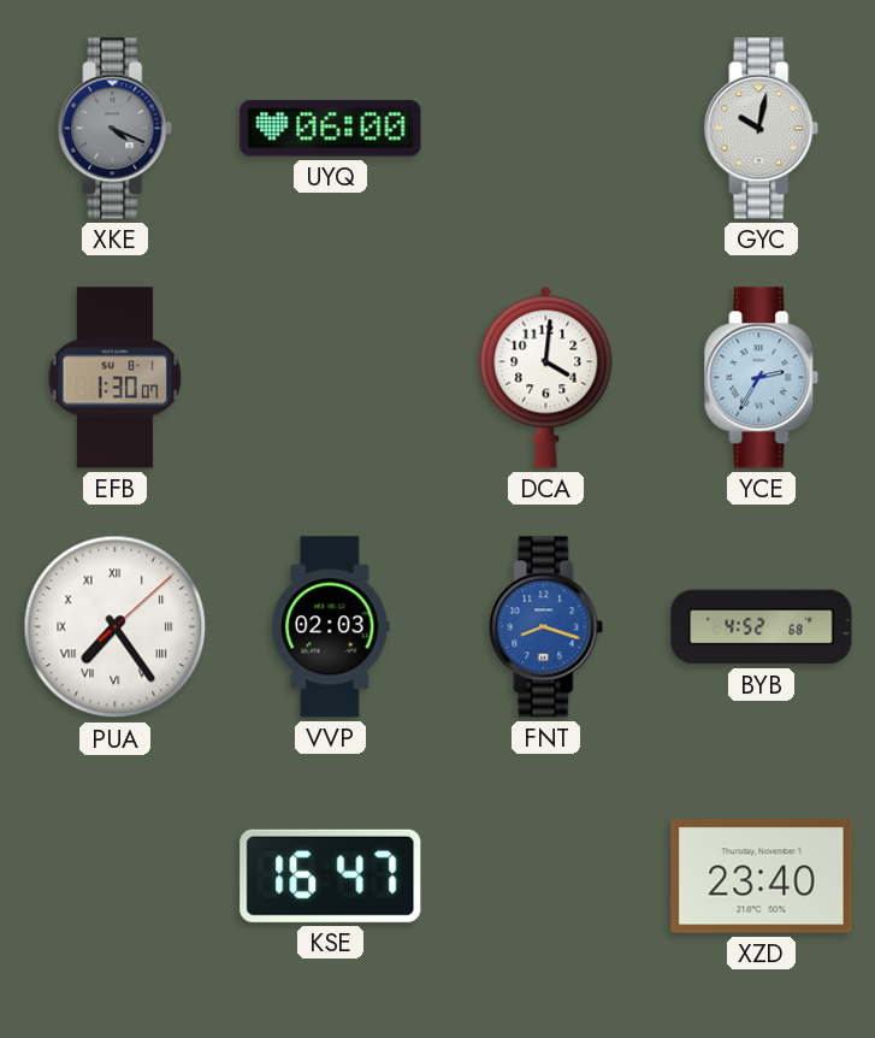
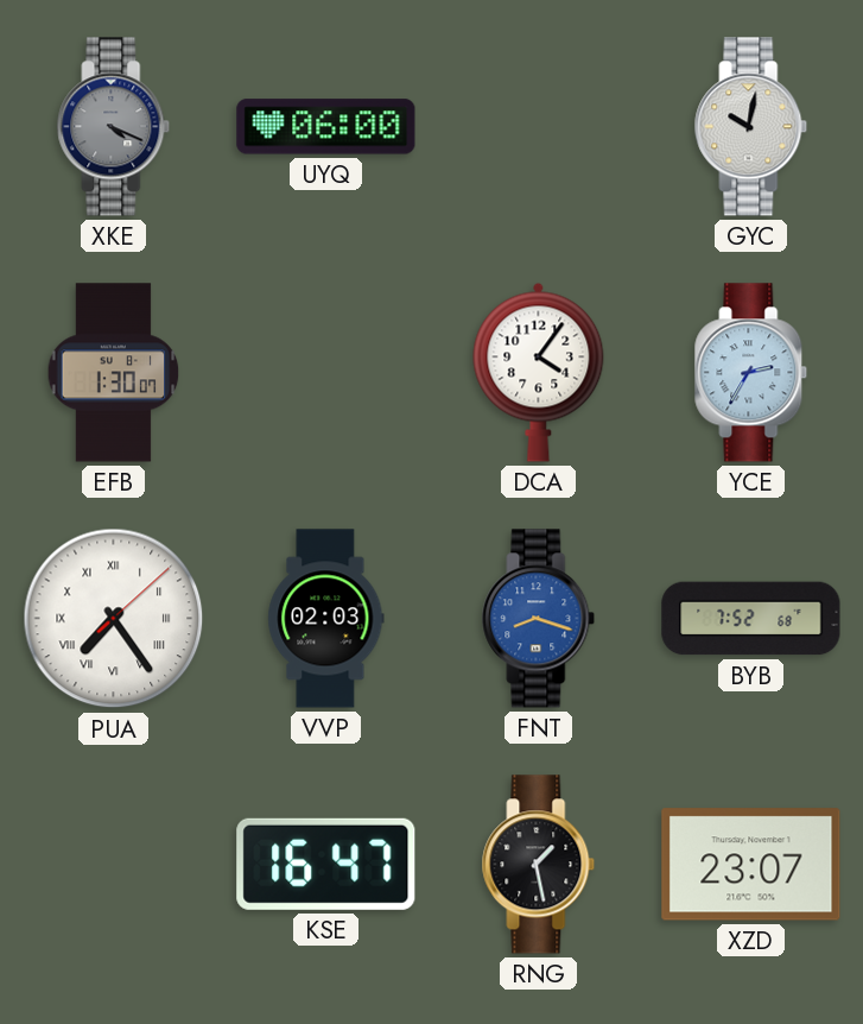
DCA: 4:01 -> 4:06
BYB: 4:52 -> 7:52
RNG: none -> 1:28
XZD: 23:40 -> 23:07
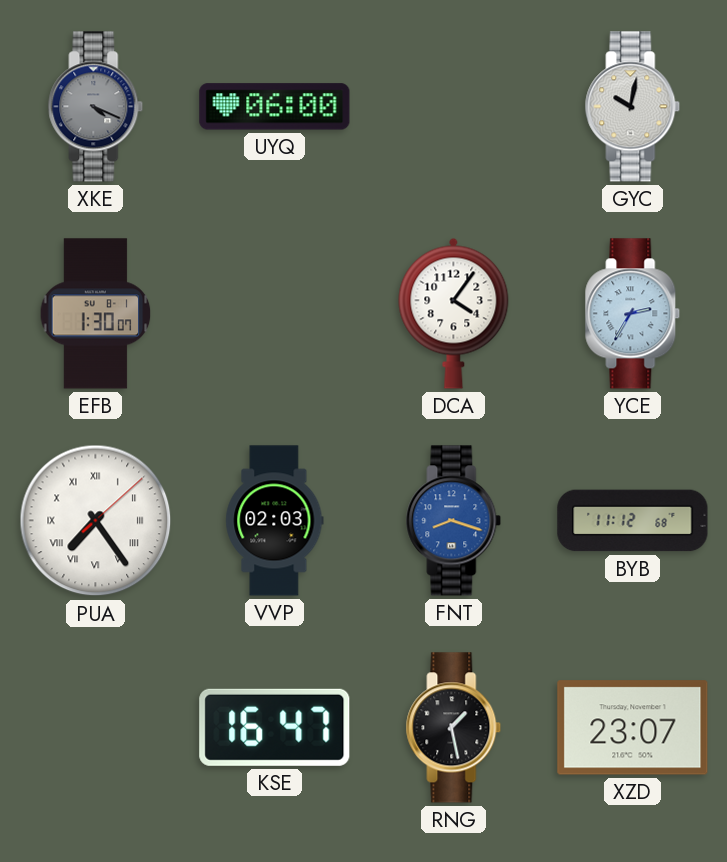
BYB: 7:52 -> 11:12
